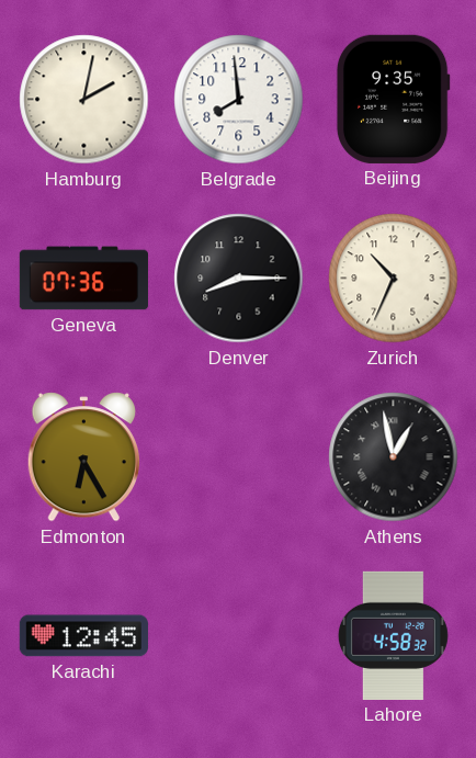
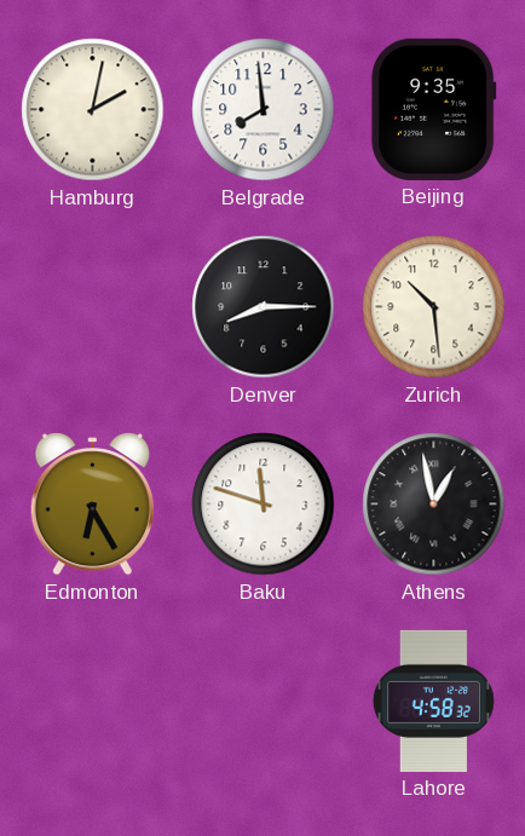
Geneva: 07:36 -> none
Zurich: 10:34 -> 10:29
Baku: none -> 11:48
Karachi: 12:45 -> none
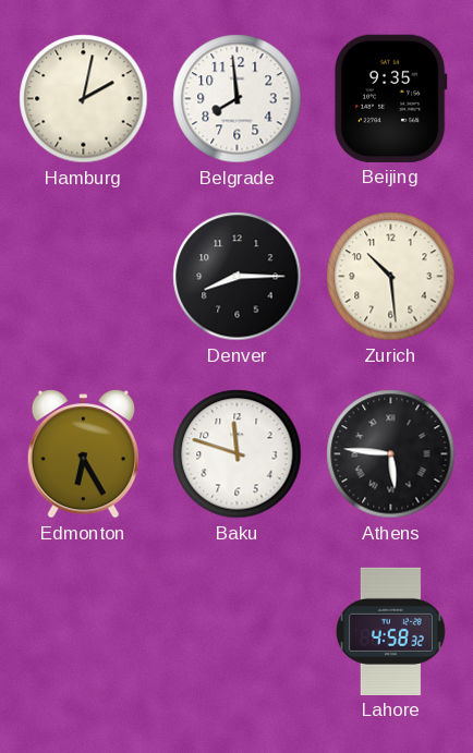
Athens: 12:58 -> 5:46
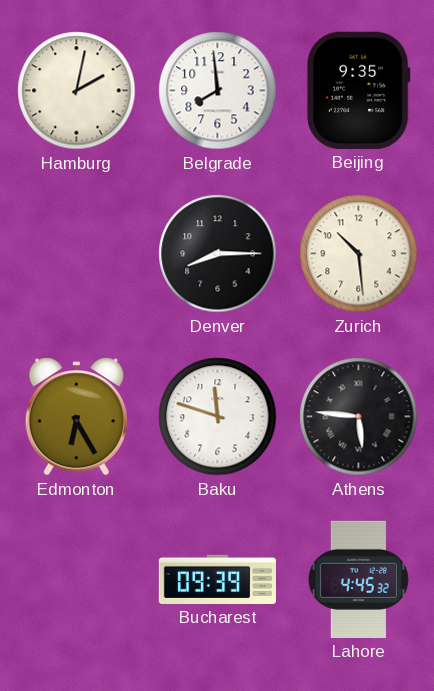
Bucharest: none -> 09:39
Lahore: 4:58 -> 4:45
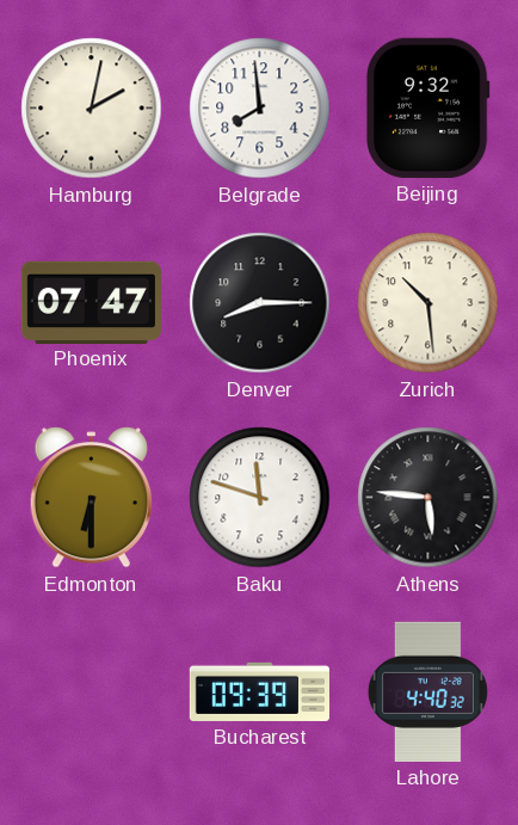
Beijing: 9:35 -> 9:32
Phoenix: none -> 07:47
Edmonton: 6:25 -> 6:30
Lahore: 4:45 -> 4:40
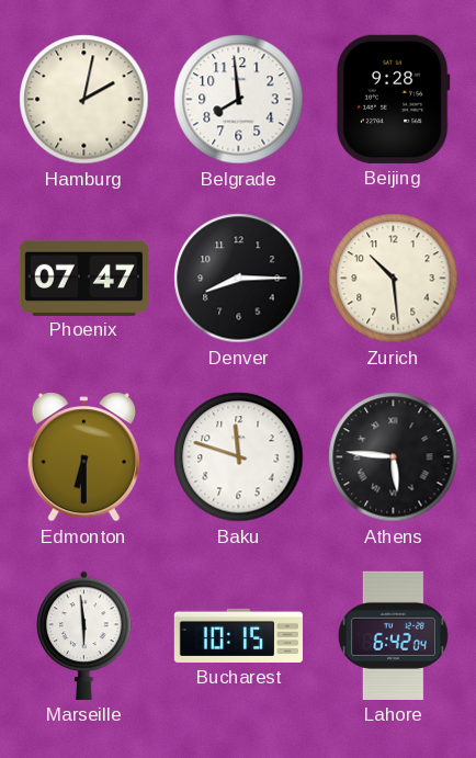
Beijing: 9:32 -> 9:28
Marseille: none -> 5:59
Bucharest: 09:39 -> 10:15
Lahore: 4:40 -> 6:42
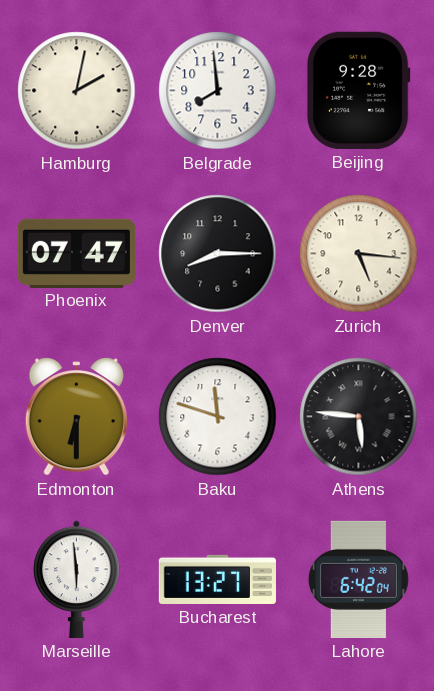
Zurich: 10:29 -> 5:16
Bucharest: 10:15 -> 13:27
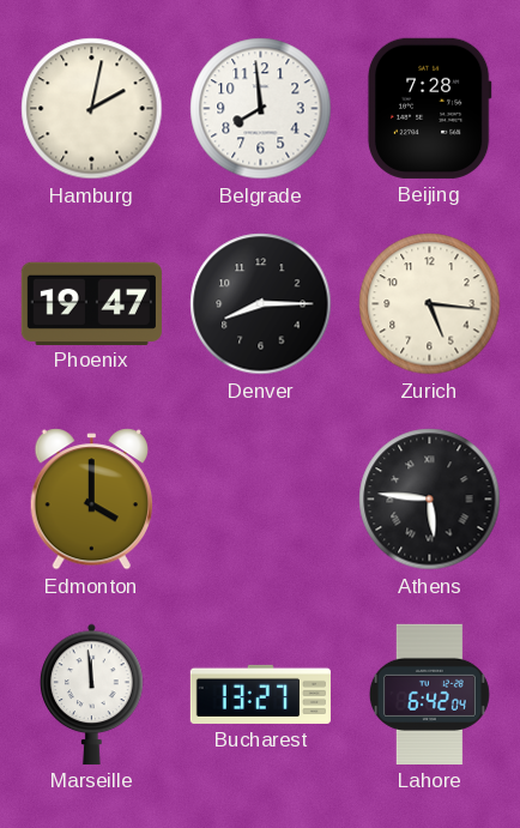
Beijing: 9:28 -> 7:28
Phoenix: 07:47 -> 19:47
Edmonton: 6:30 -> 4:00
Baku: 11:48 -> none
Marseille: 5:59 -> 11:59
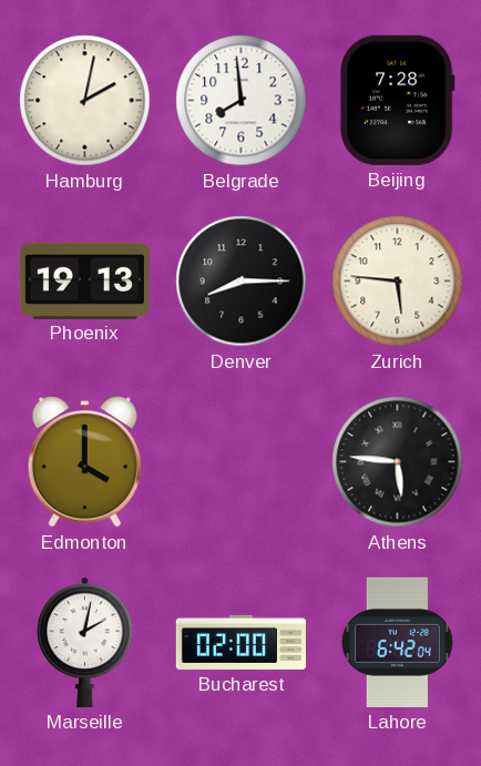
Phoenix: 19:47 -> 19:13
Zurich: 5:16 -> 5:46
Marseille: 11:59 -> 2:02
Bucharest: 13:27 -> 02:00
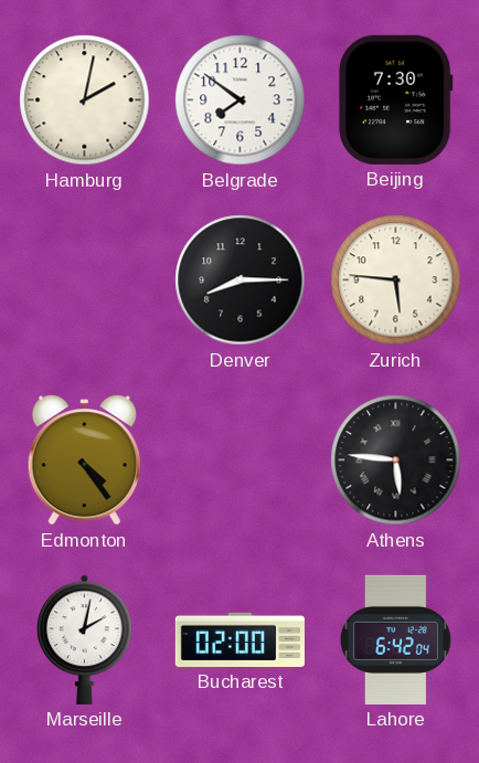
Belgrade: 7:59 -> 7:51
Beijing: 7:28 -> 7:30
Phoenix: 19:13 -> none
Edmonton: 4:00 -> 4:24
